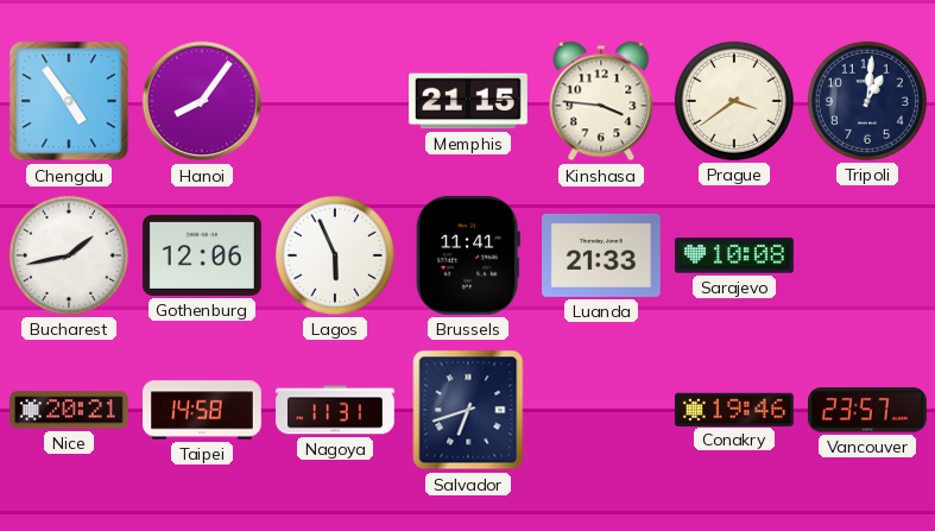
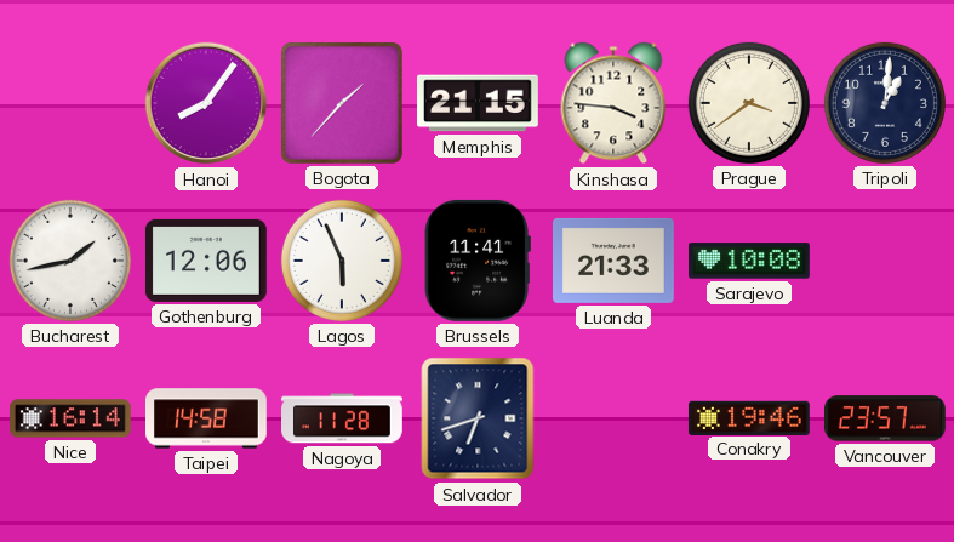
Chengdu: 4:54 -> none
Bogota: none -> 1:37
Nice: 20:21 -> 16:14
Nagoya: 11:31 -> 11:28
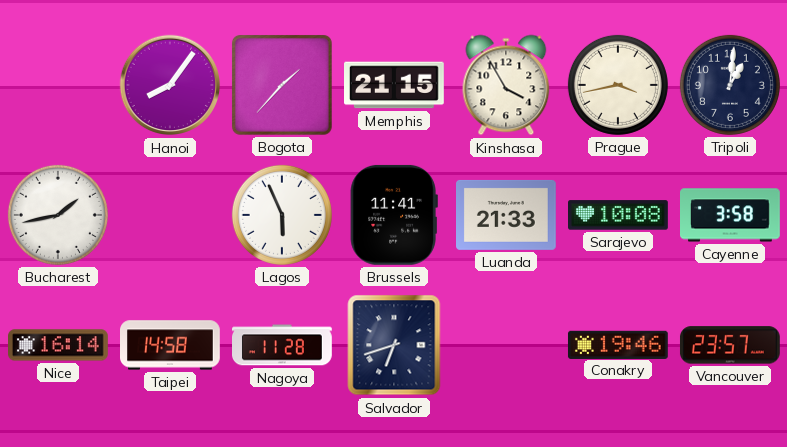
Kinshasa: 3:46 -> 3:55
Prague: 3:39 -> 3:43
Gothenburg: 12:06 -> none
Cayenne: none -> 3:58
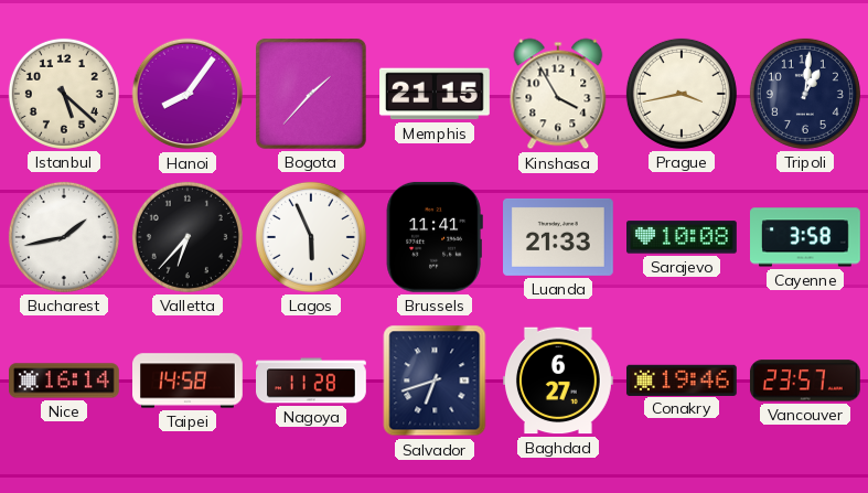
Istanbul: none -> 5:22
Valletta: none -> 6:37
Baghdad: none -> 6:27
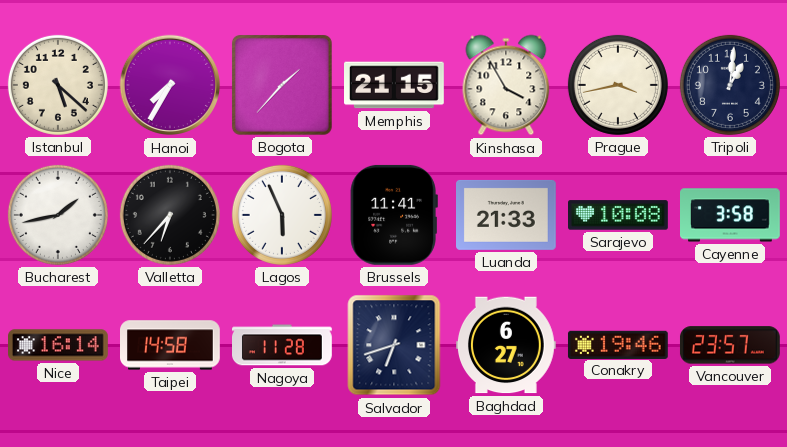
Hanoi: 8:06 -> 7:35
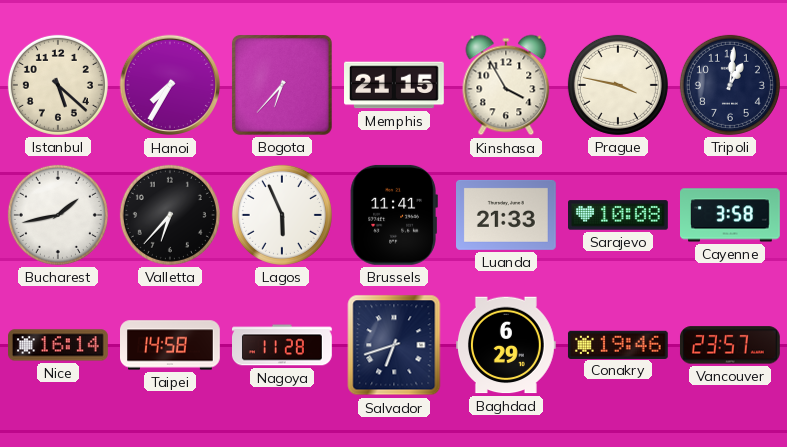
Bogota: 1:37 -> 6:37
Prague: 3:43 -> 3:47
Baghdad: 6:27 -> 6:29
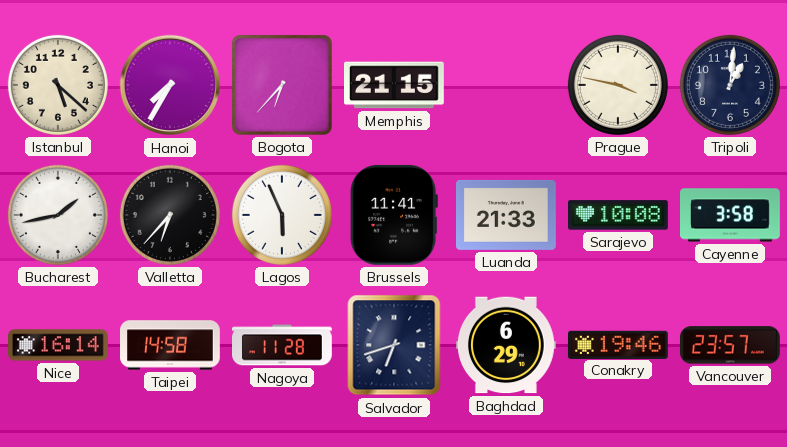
Kinshasa: 3:55 -> none
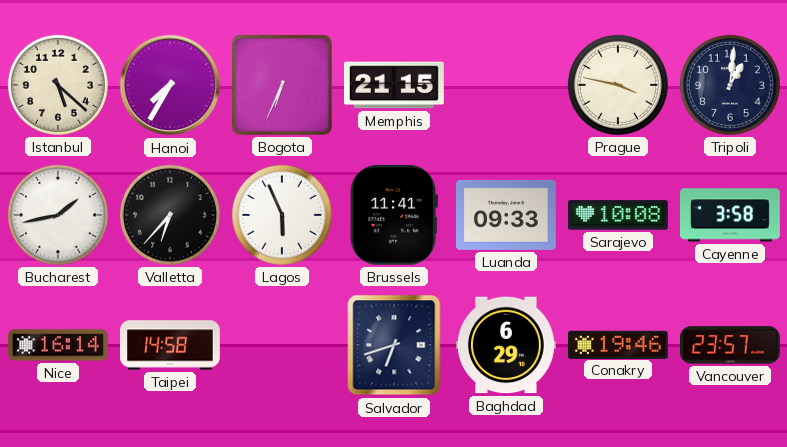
Bogota: 6:37 -> 6:34
Luanda: 21:33 -> 09:33
Nagoya: 11:28 -> none
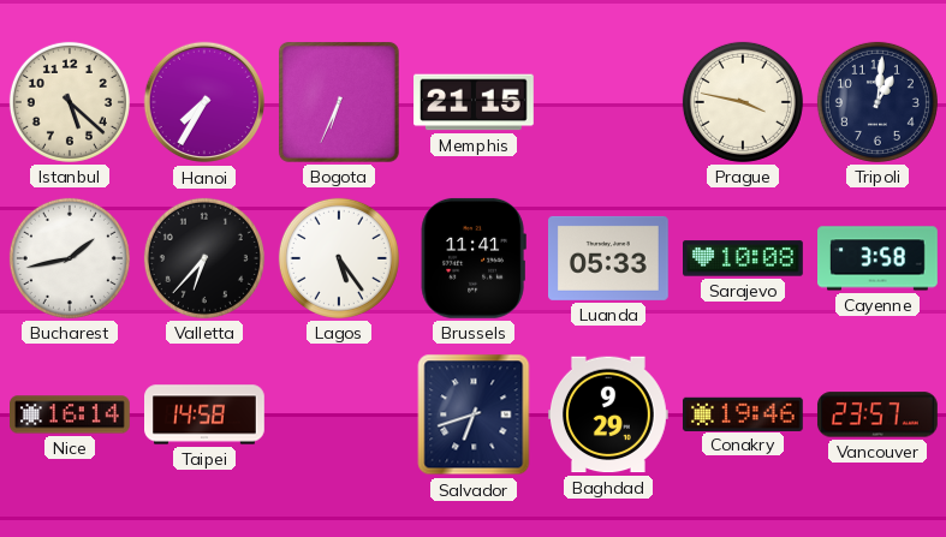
Lagos: 5:56 -> 5:24
Luanda: 09:33 -> 05:33
Baghdad: 6:29 -> 9:29
